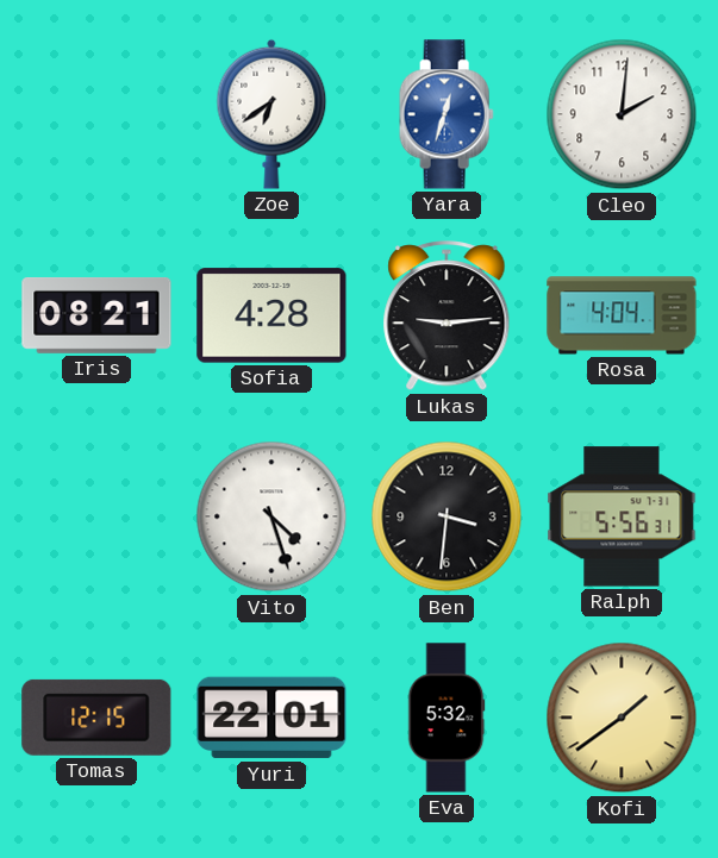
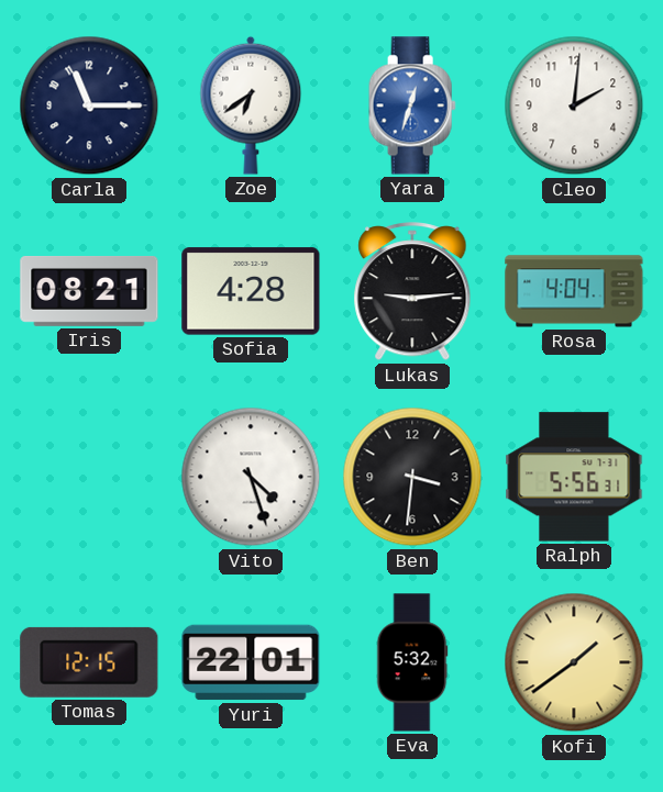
Carla: none -> 11:15
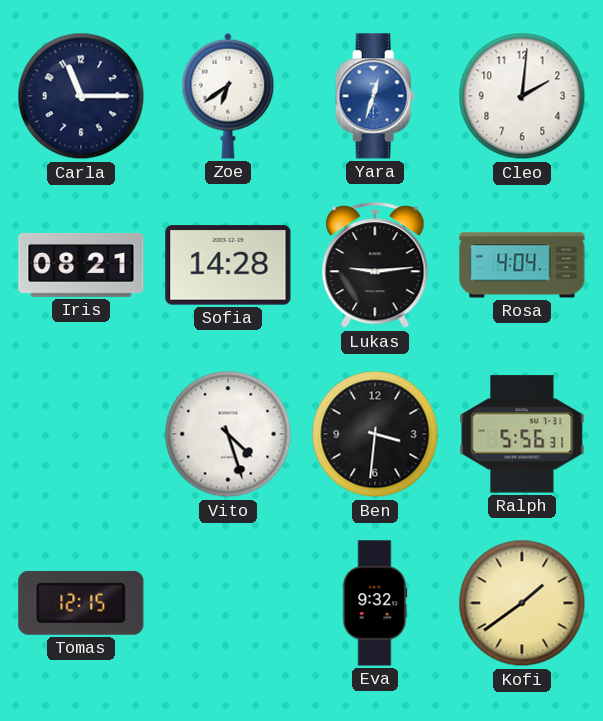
Sofia: 4:28 -> 14:28
Yuri: 22:01 -> none
Eva: 5:32 -> 9:32
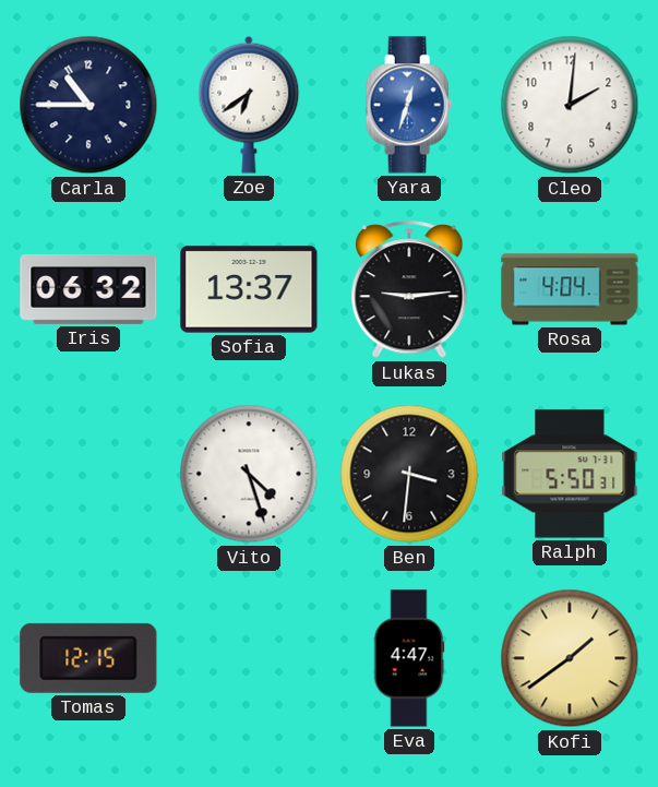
Carla: 11:15 -> 10:45
Iris: 08:21 -> 06:32
Sofia: 14:28 -> 13:37
Ralph: 5:56 -> 5:50
Eva: 9:32 -> 4:47
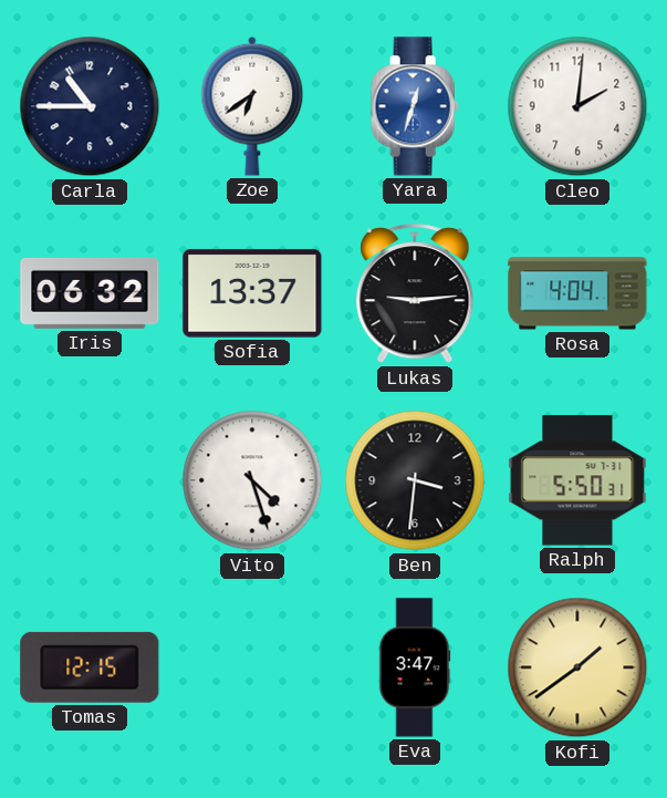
Eva: 4:47 -> 3:47
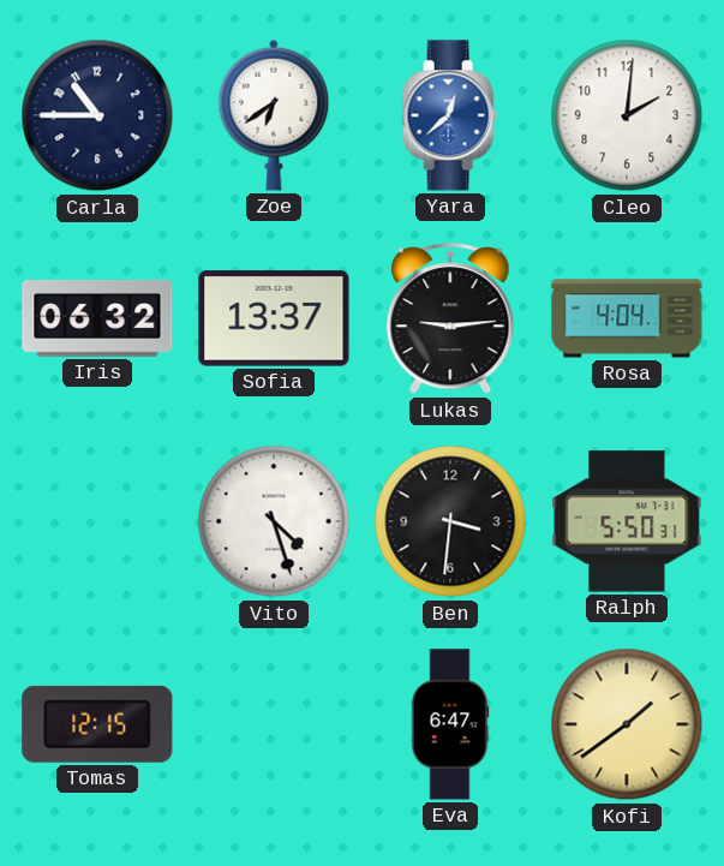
Yara: 12:33 -> 12:38
Eva: 3:47 -> 6:47
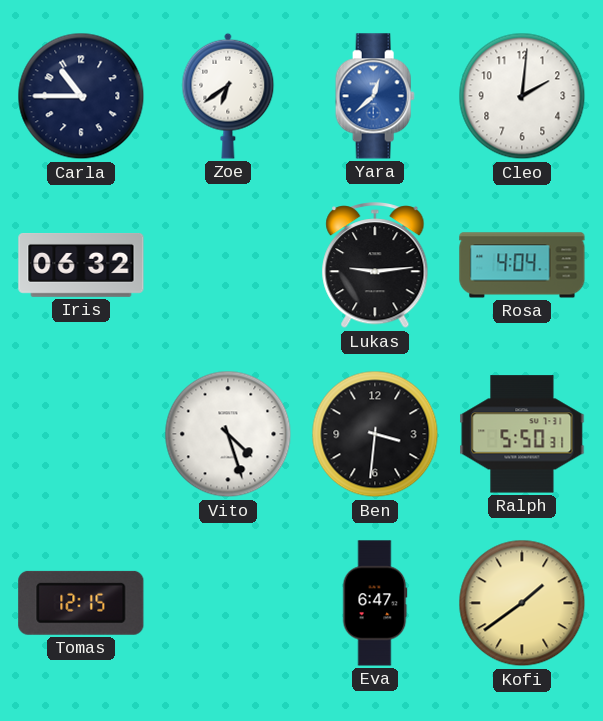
Sofia: 13:37 -> none
